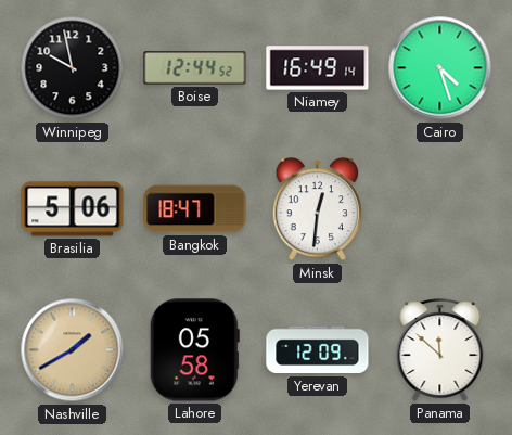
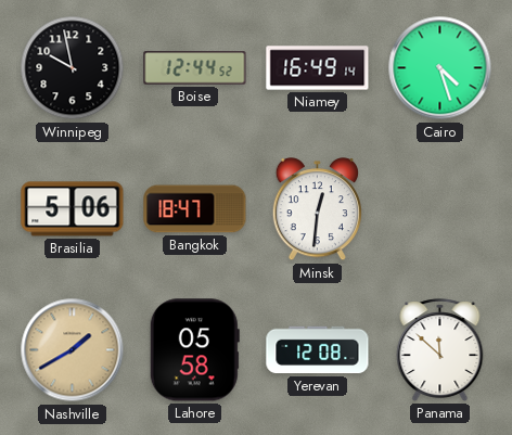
Yerevan: 12:09 -> 12:08
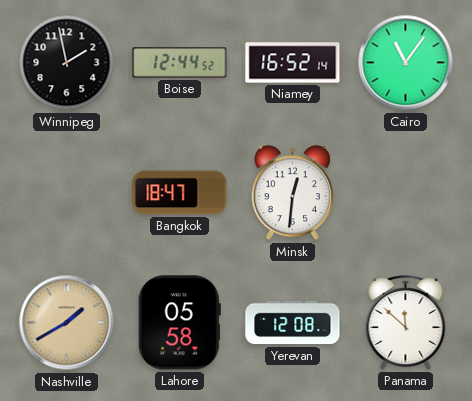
Winnipeg: 9:58 -> 1:58
Niamey: 16:49 -> 16:52
Cairo: 4:27 -> 11:06
Brasilia: 5:06 -> none
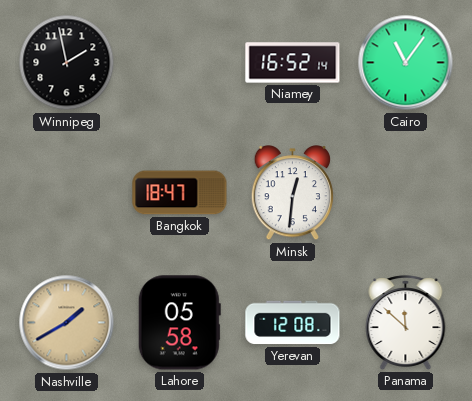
Boise: 12:44 -> none
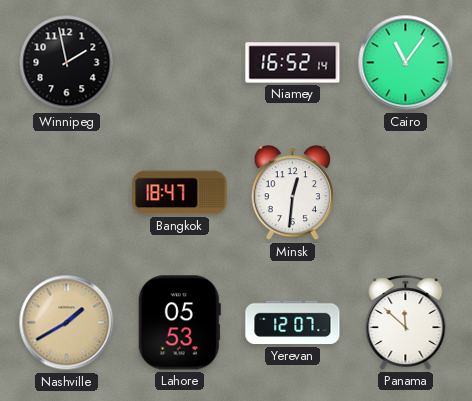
Lahore: 05:58 -> 05:53
Yerevan: 12:08 -> 12:07
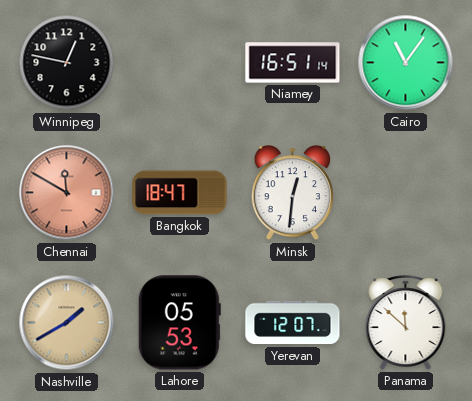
Winnipeg: 1:58 -> 12:47
Niamey: 16:52 -> 16:51
Chennai: none -> 11:50
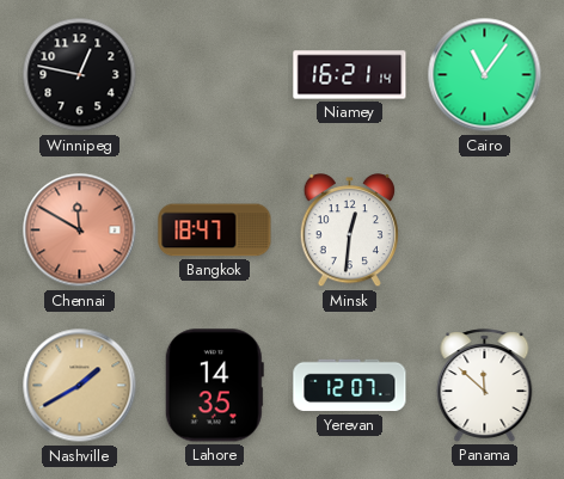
Niamey: 16:51 -> 16:21
Lahore: 05:53 -> 14:35
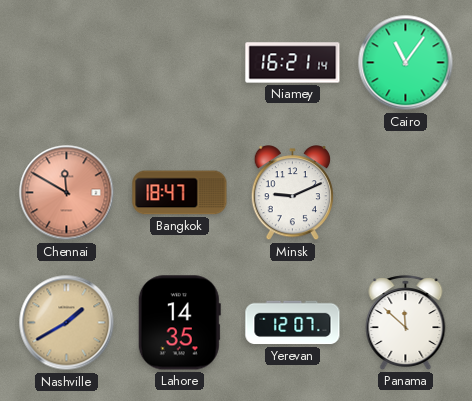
Winnipeg: 12:47 -> none
Minsk: 12:31 -> 9:11
